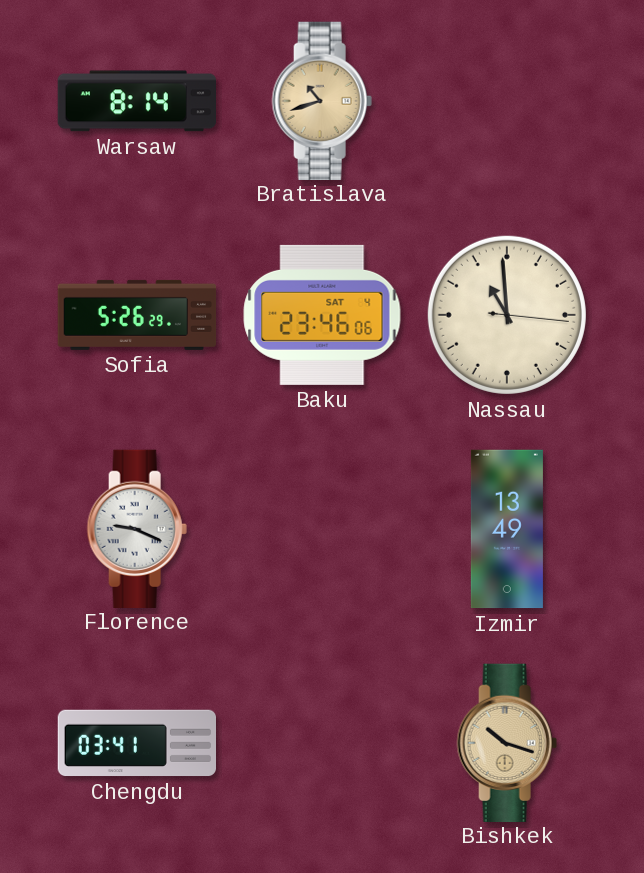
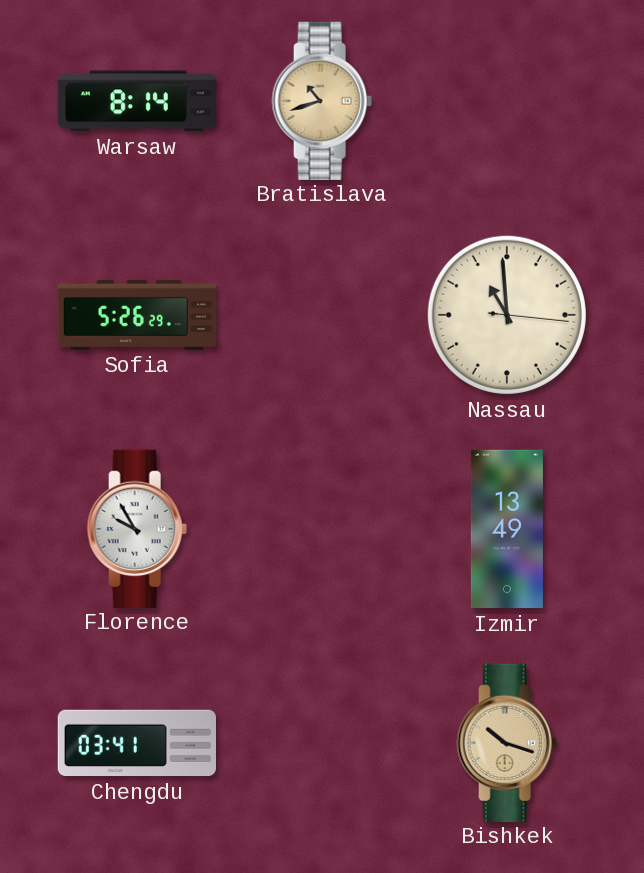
Baku: 23:46 -> none
Florence: 9:19 -> 9:55
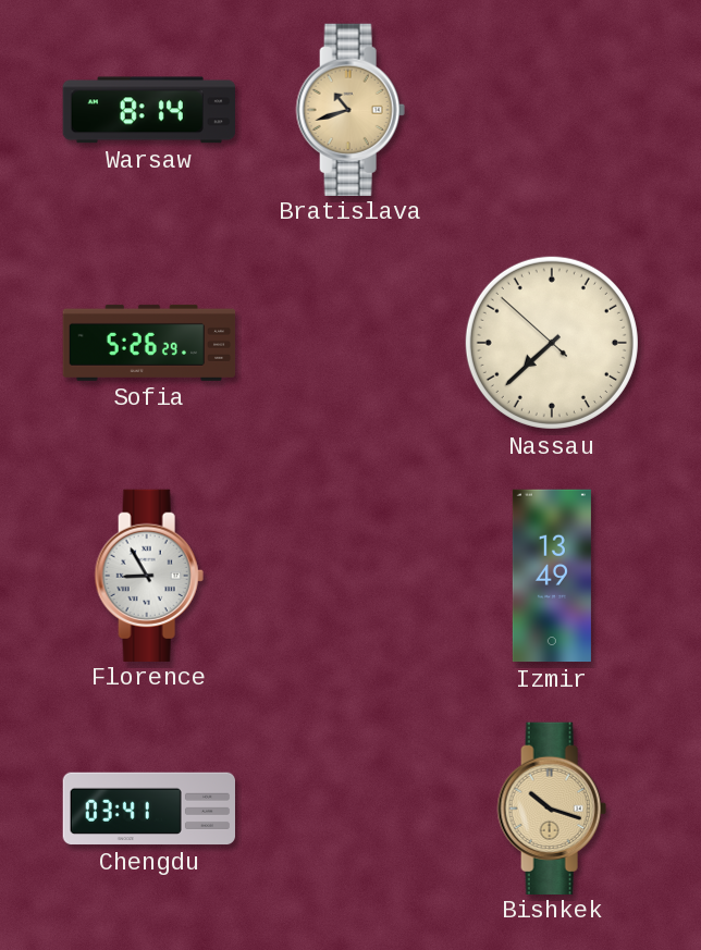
Nassau: 10:59 -> 7:37
Florence: 9:55 -> 8:55
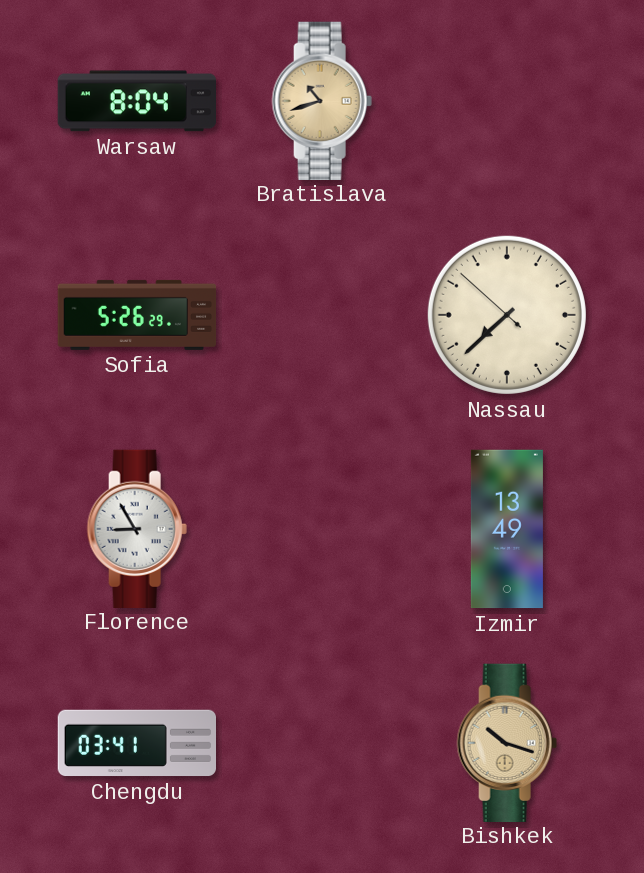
Warsaw: 8:14 -> 8:04
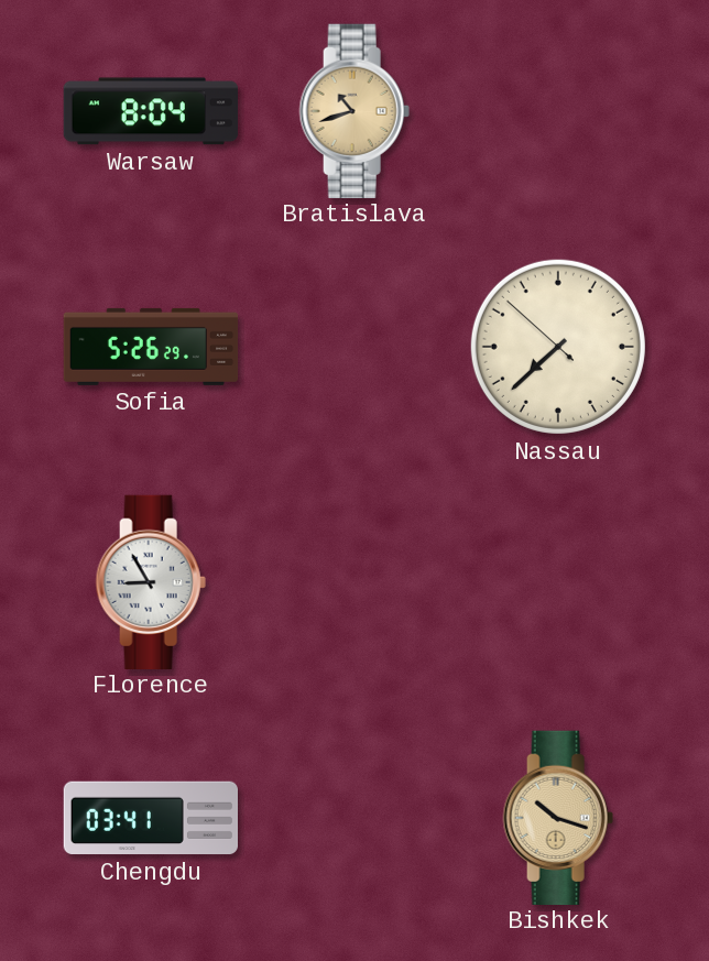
Izmir: 13:49 -> none
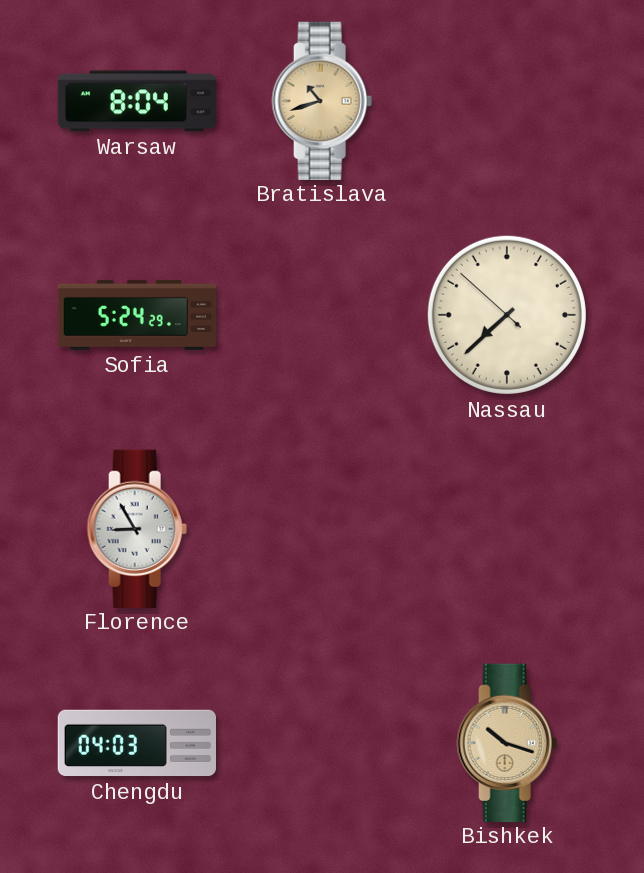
Sofia: 5:26 -> 5:24
Chengdu: 03:41 -> 04:03
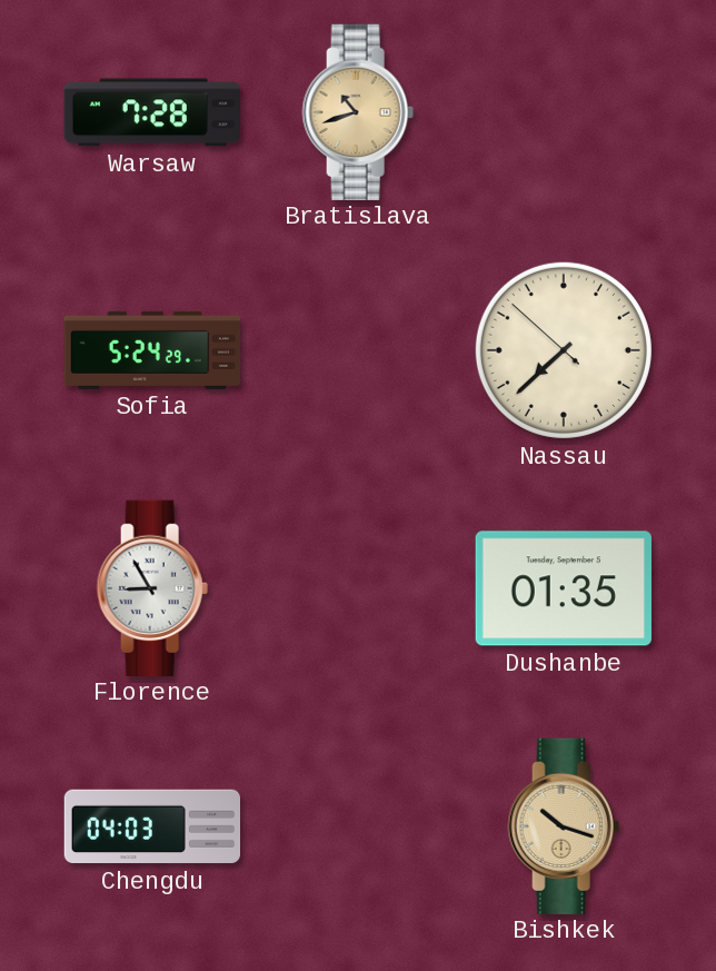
Warsaw: 8:04 -> 7:28
Dushanbe: none -> 01:35
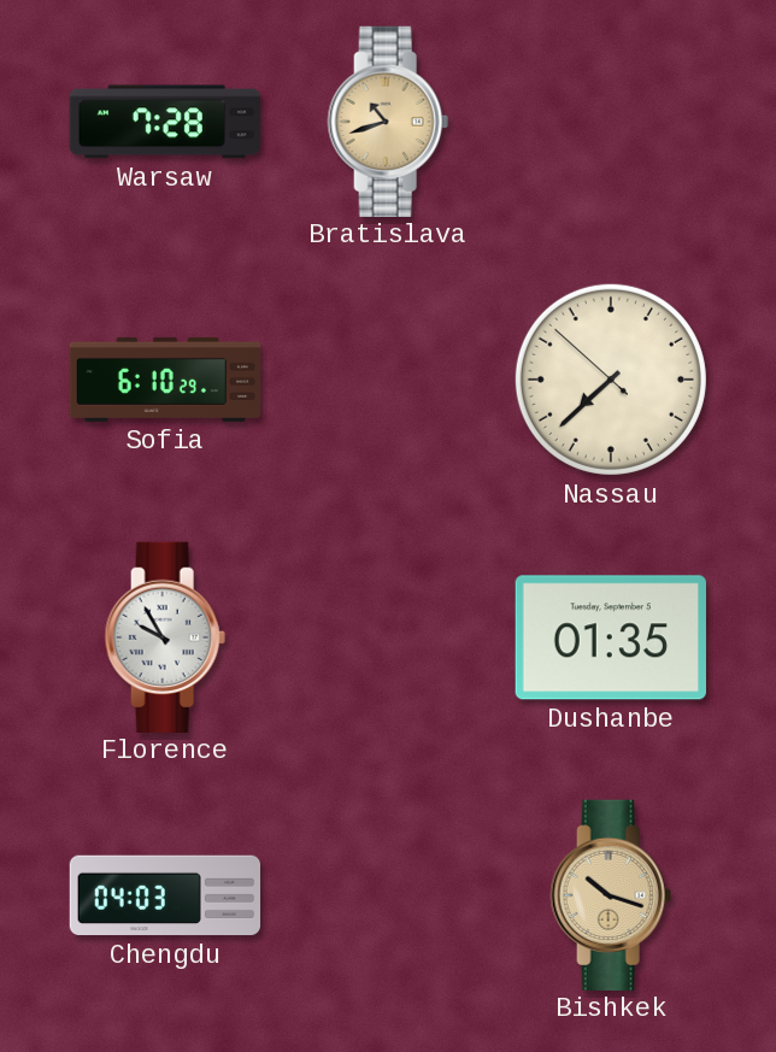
Sofia: 5:24 -> 6:10
Florence: 8:55 -> 9:55
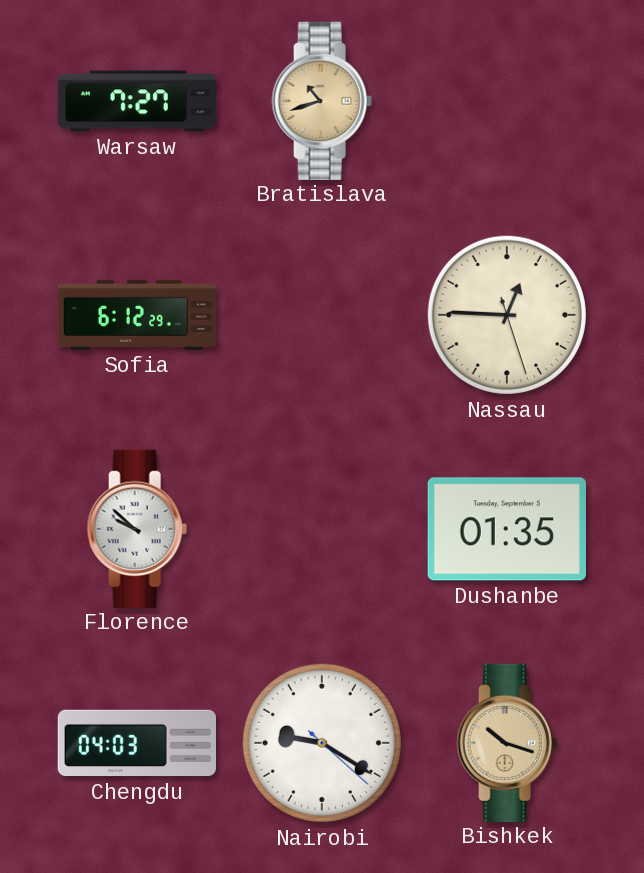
Warsaw: 7:28 -> 7:27
Sofia: 6:10 -> 6:12
Nassau: 7:37 -> 12:45
Florence: 9:55 -> 9:52
Nairobi: none -> 9:20
